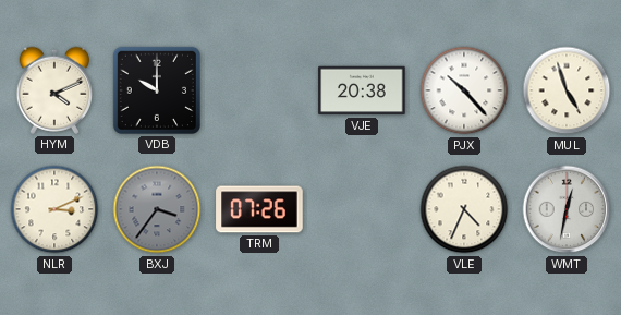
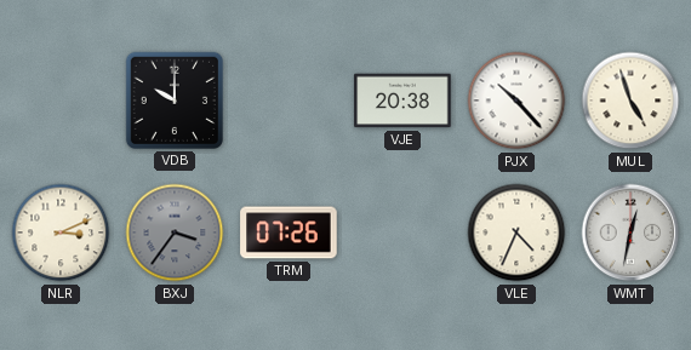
HYM: 4:11 -> none
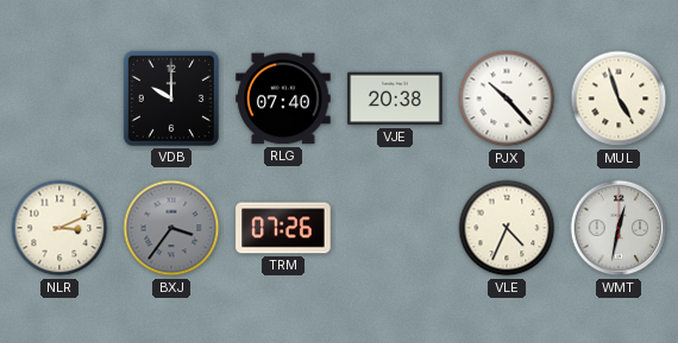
RLG: none -> 07:40
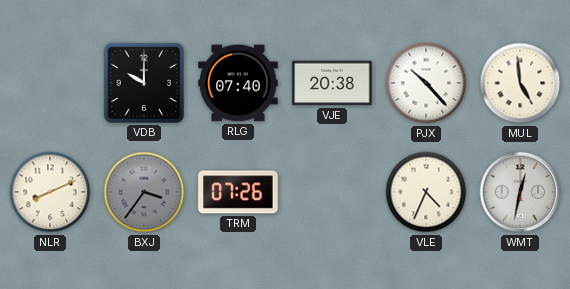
MUL: 4:57 -> 4:59
NLR: 3:11 -> 8:11
